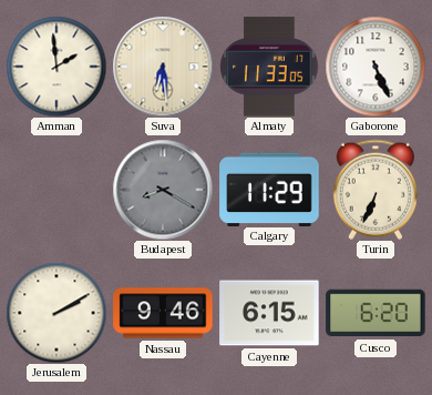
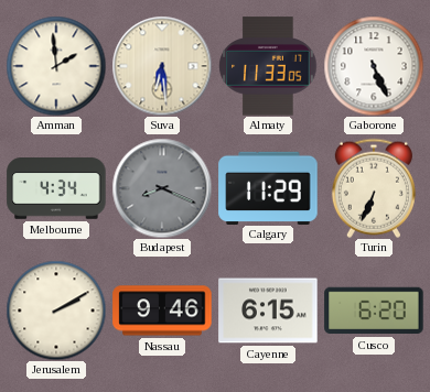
Melbourne: none -> 4:34
Budapest: 8:20 -> 8:19
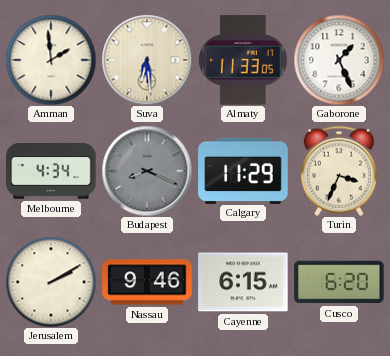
Gaborone: 5:26 -> 1:26
Turin: 6:34 -> 3:34
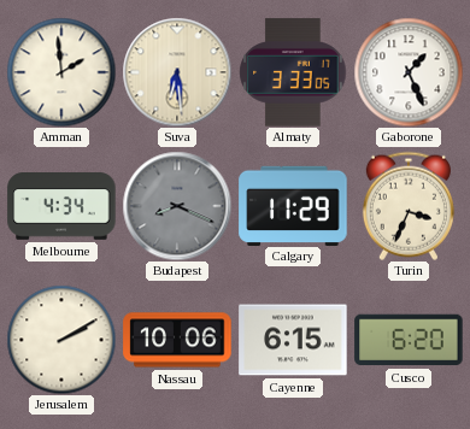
Almaty: 11:33 -> 3:33
Nassau: 9:46 -> 10:06
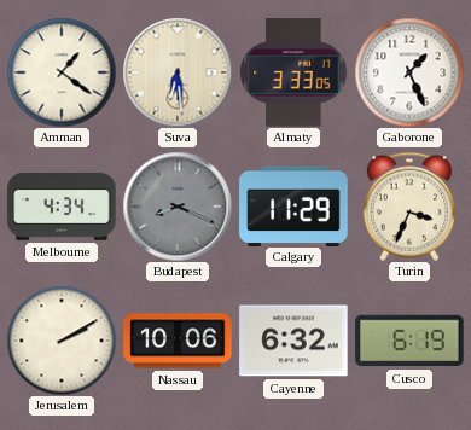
Amman: 1:59 -> 1:21
Cayenne: 6:15 -> 6:32
Cusco: 6:20 -> 6:19
